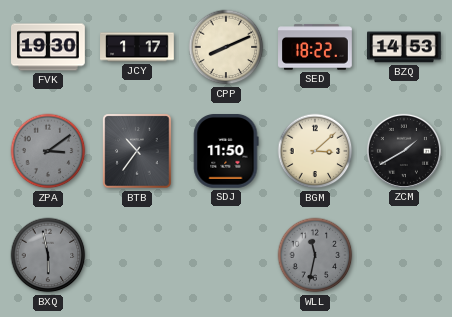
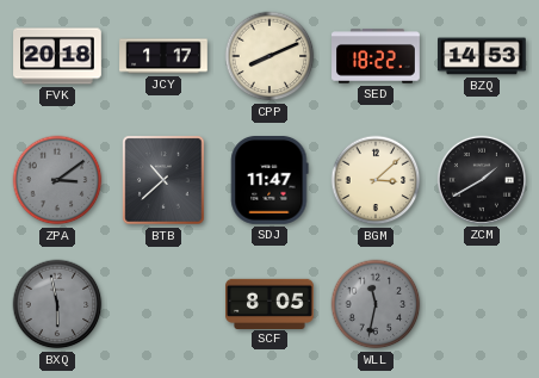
FVK: 19:30 -> 20:18
BTB: 10:36 -> 10:38
SDJ: 11:50 -> 11:47
SCF: none -> 8:05
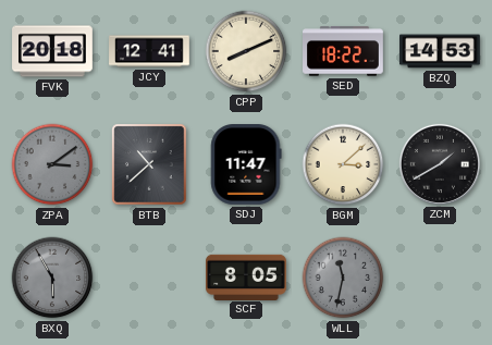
JCY: 1:17 -> 12:41
BXQ: 5:58 -> 5:55
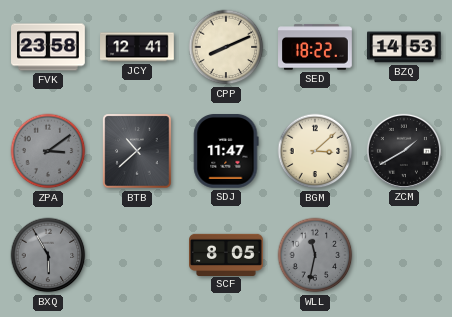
FVK: 20:18 -> 23:58
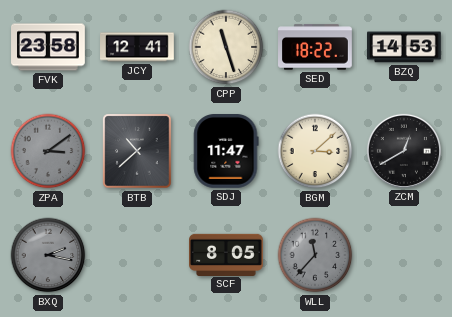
CPP: 8:11 -> 11:27
ZCM: 1:40 -> 12:40
BXQ: 5:55 -> 2:17
WLL: 11:32 -> 11:37
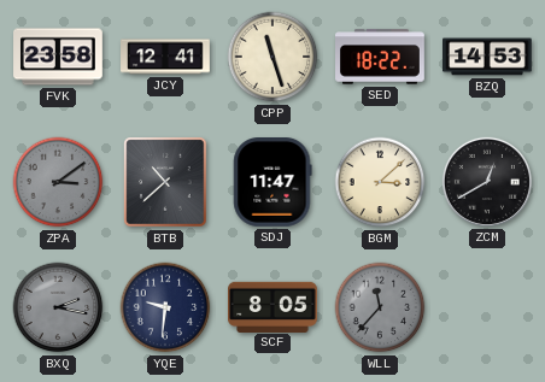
YQE: none -> 9:31
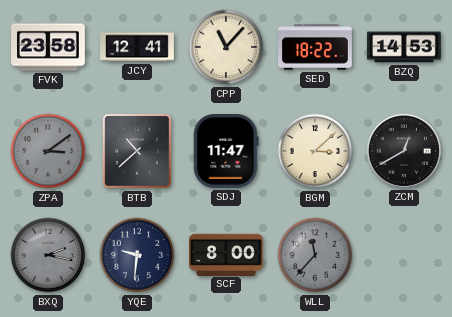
CPP: 11:27 -> 11:07
SCF: 8:05 -> 8:00
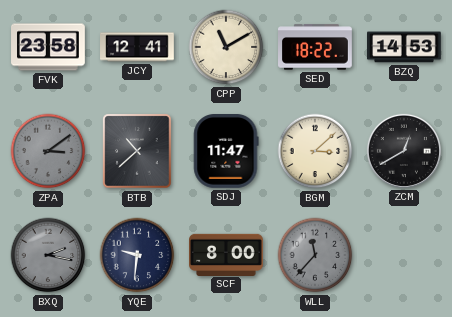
CPP: 11:07 -> 11:10
